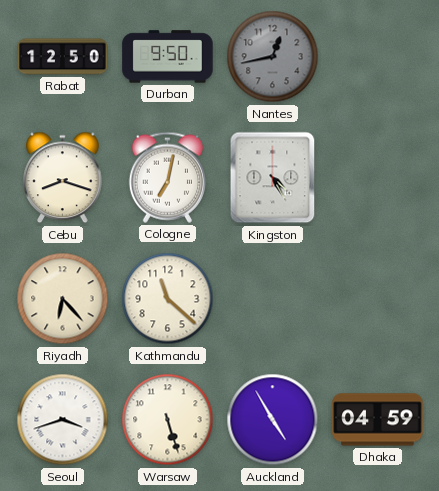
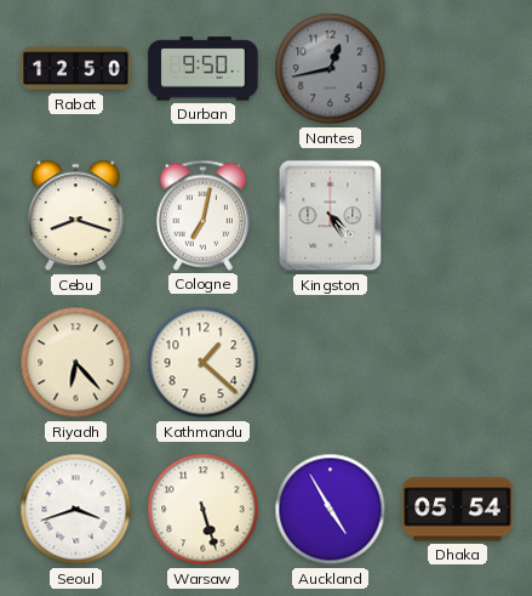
Kathmandu: 11:22 -> 1:22
Dhaka: 04:59 -> 05:54
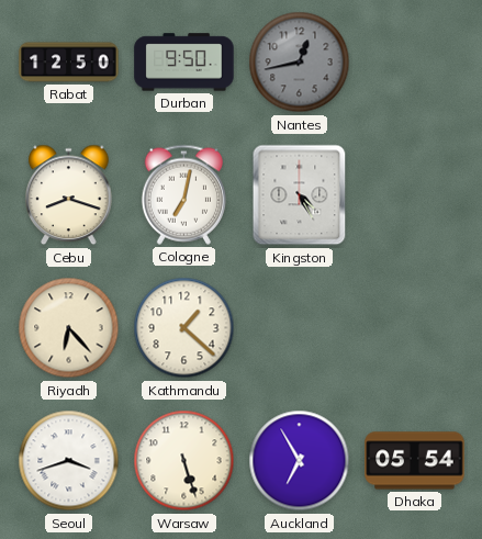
Auckland: 4:55 -> 6:55
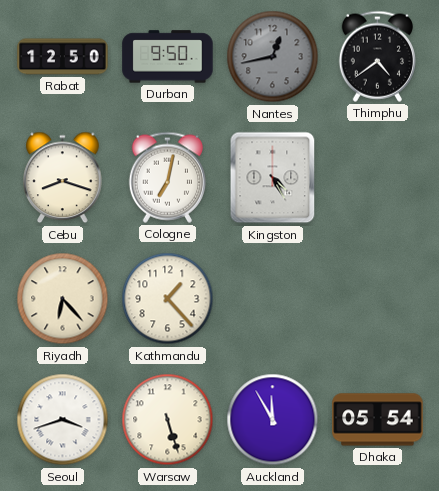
Thimphu: none -> 4:39
Kathmandu: 1:22 -> 1:23
Auckland: 6:55 -> 11:55
